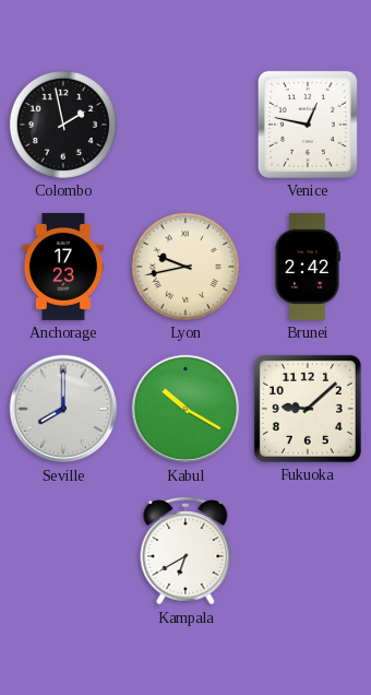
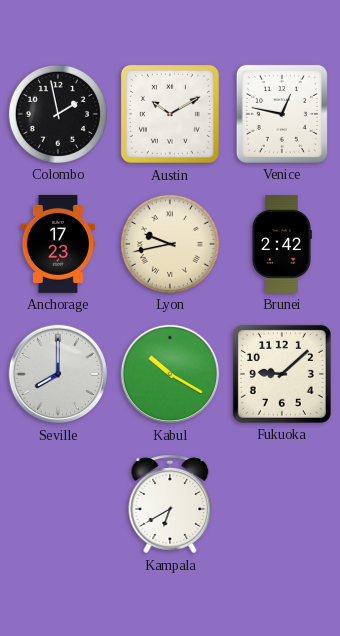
Austin: none -> 10:10
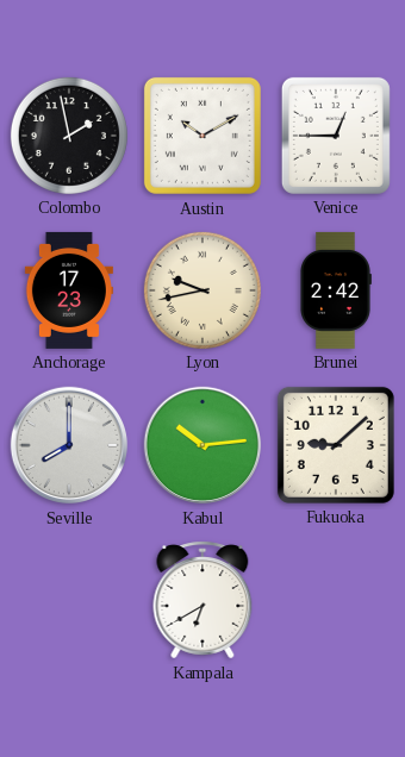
Venice: 12:47 -> 12:45
Kabul: 10:20 -> 10:14
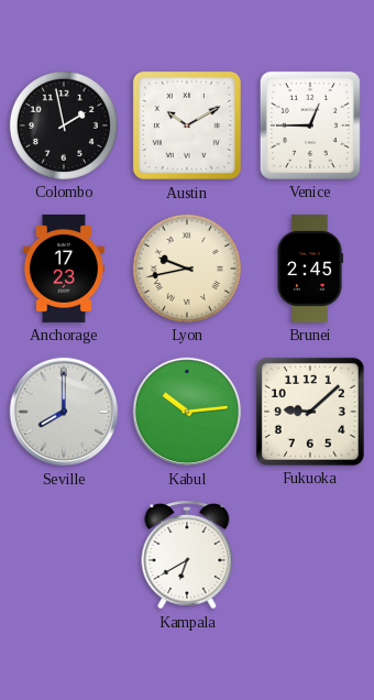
Brunei: 2:42 -> 2:45
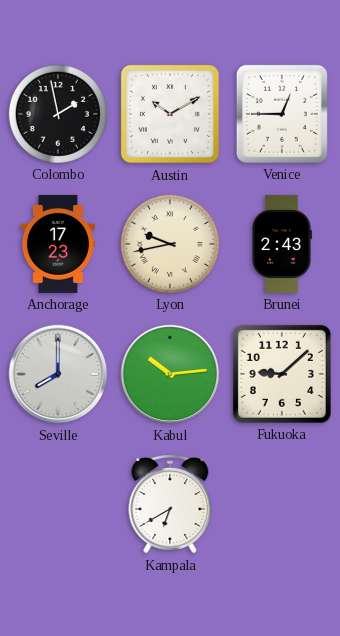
Brunei: 2:45 -> 2:43
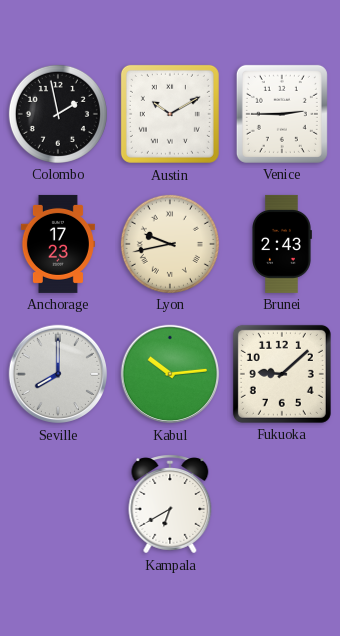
Venice: 12:45 -> 2:45
